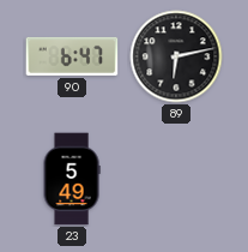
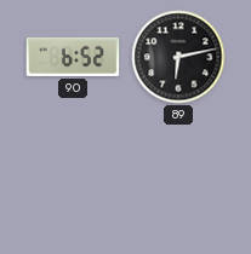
90: 6:47 -> 6:52
23: 5:49 -> none
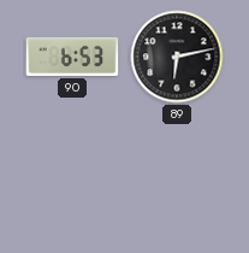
90: 6:52 -> 6:53
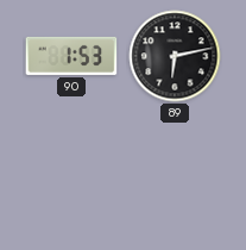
90: 6:53 -> 1:53
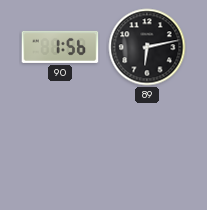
90: 1:53 -> 1:56
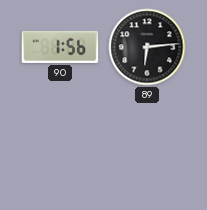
89: 6:13 -> 6:14
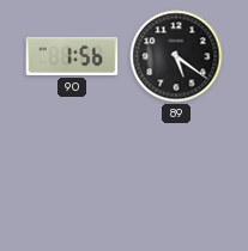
89: 6:14 -> 5:21
